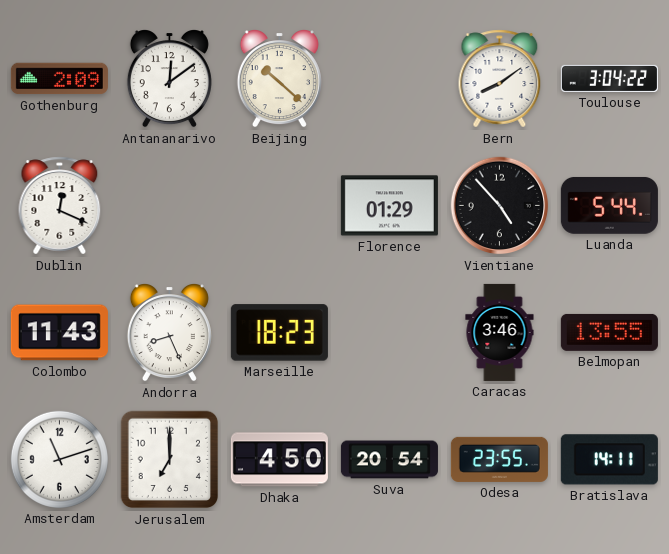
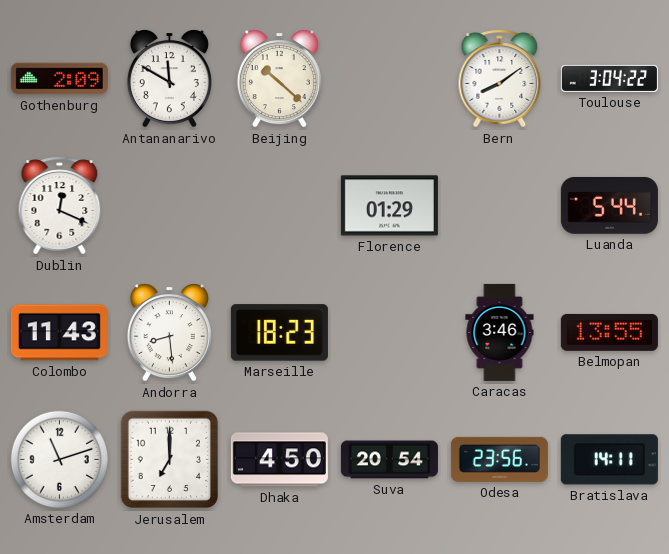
Antananarivo: 12:09 -> 11:50
Vientiane: 4:53 -> none
Andorra: 8:26 -> 8:29
Odesa: 23:55 -> 23:56
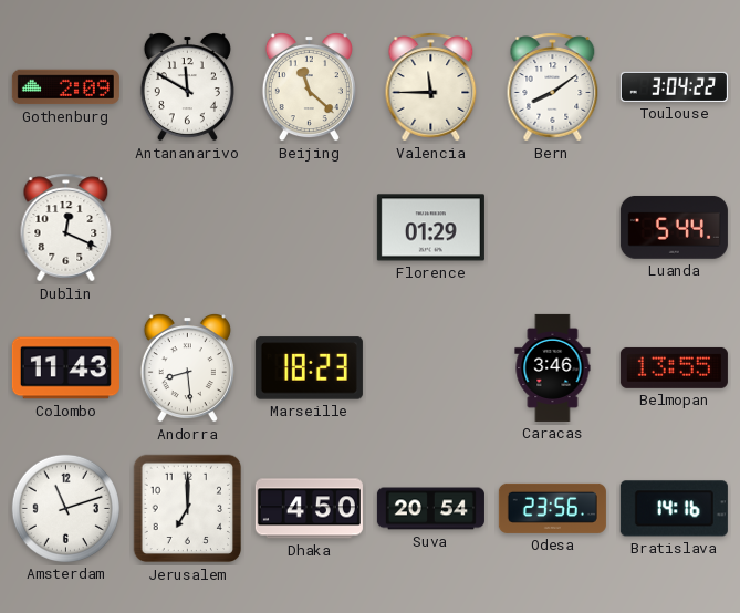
Beijing: 10:22 -> 11:22
Valencia: none -> 11:45
Bratislava: 14:11 -> 14:16
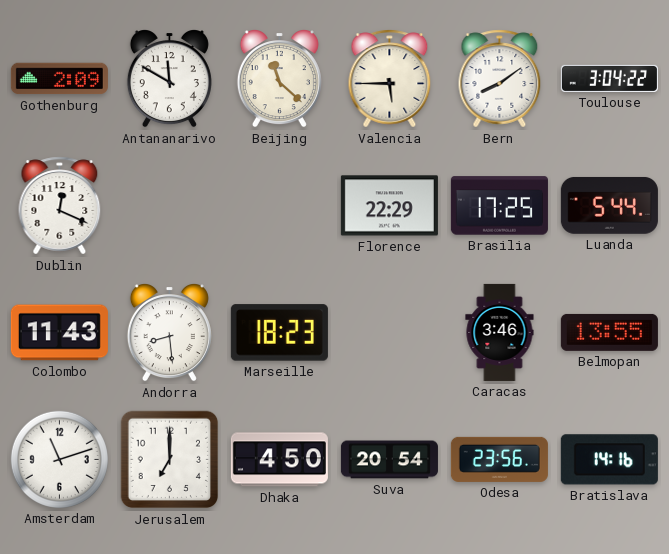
Valencia: 11:45 -> 5:45
Florence: 01:29 -> 22:29
Brasilia: none -> 17:25
